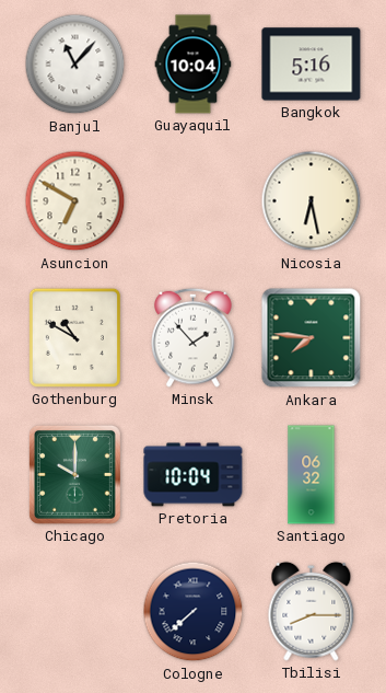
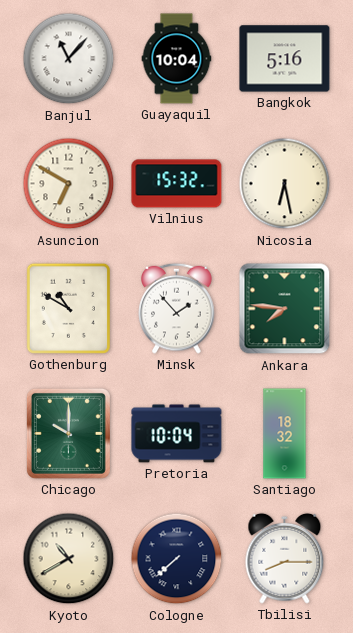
Vilnius: none -> 15:32
Santiago: 06:32 -> 18:32
Kyoto: none -> 10:40
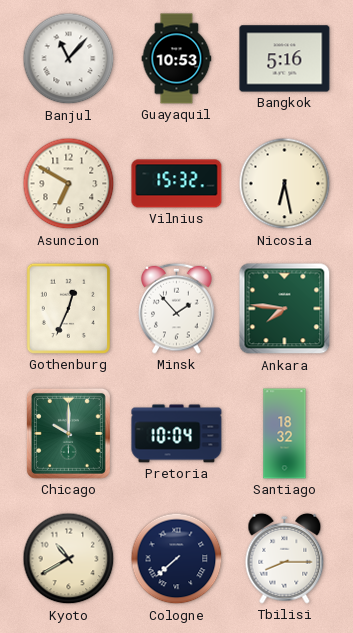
Guayaquil: 10:04 -> 10:53
Gothenburg: 10:50 -> 12:34
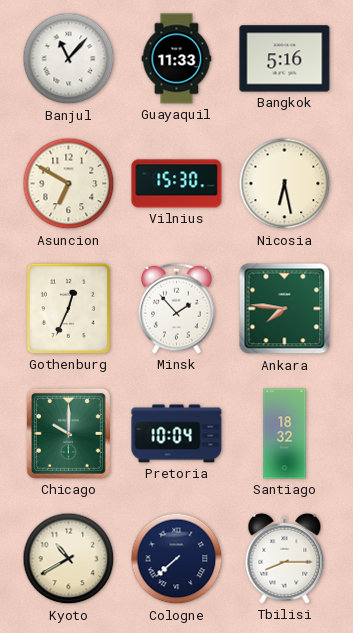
Guayaquil: 10:53 -> 11:33
Vilnius: 15:32 -> 15:30
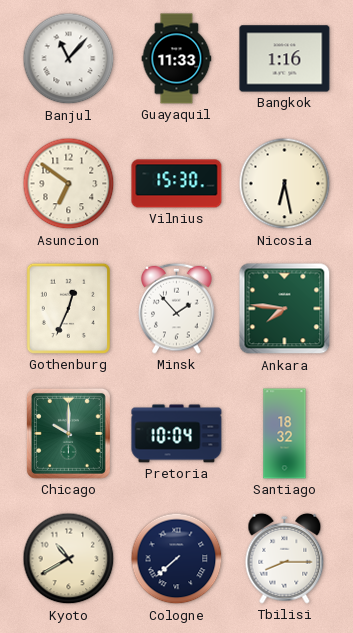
Bangkok: 5:16 -> 1:16
Asuncion: 6:50 -> 6:51
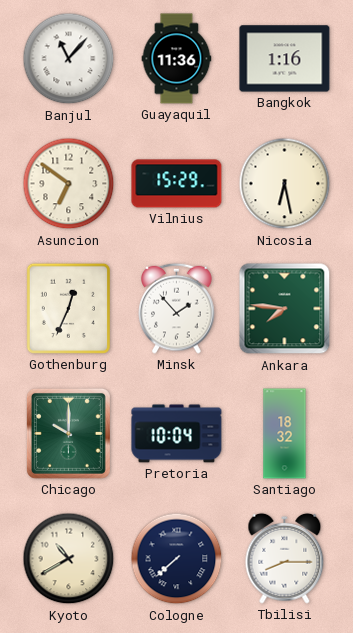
Guayaquil: 11:33 -> 11:36
Vilnius: 15:30 -> 15:29
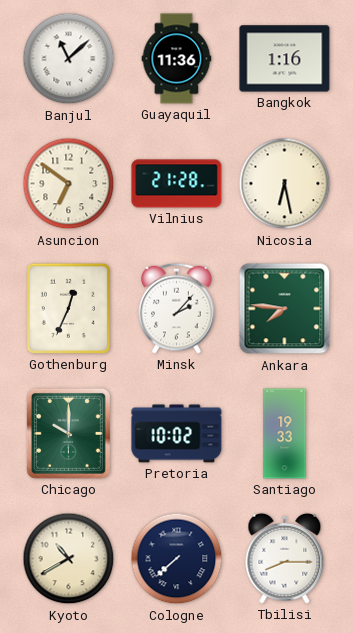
Banjul: 11:07 -> 11:08
Vilnius: 15:29 -> 21:28
Minsk: 1:53 -> 2:07
Pretoria: 10:04 -> 10:02
Santiago: 18:32 -> 19:33
